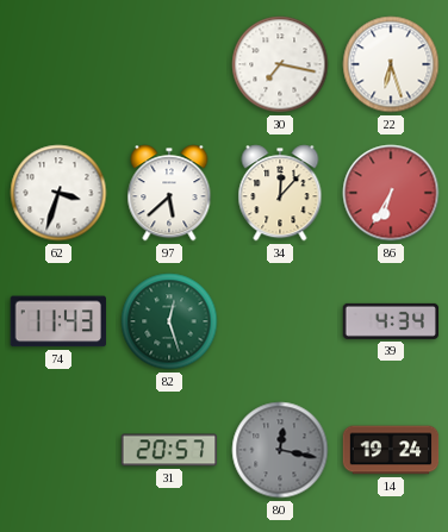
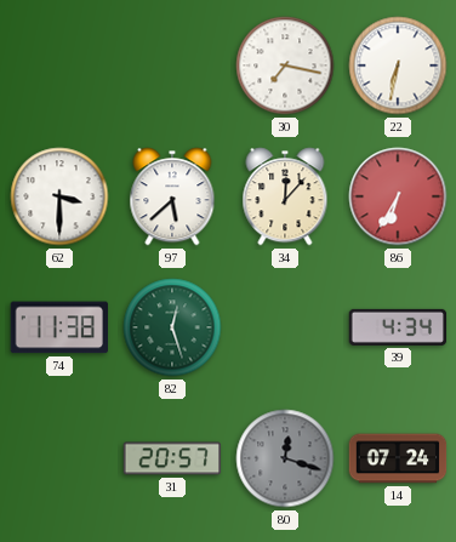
22: 6:27 -> 6:32
62: 3:33 -> 3:30
74: 11:43 -> 11:38
80: 12:17 -> 12:18
14: 19:24 -> 07:24
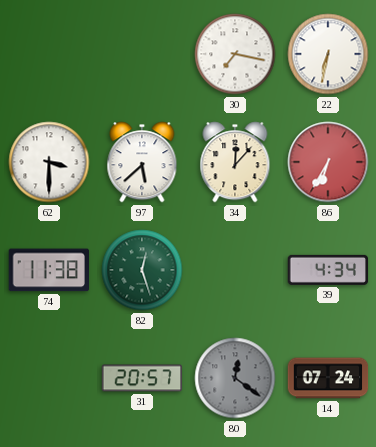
80: 12:18 -> 12:21
